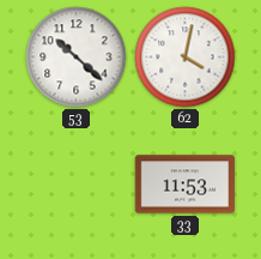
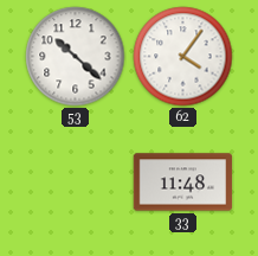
62: 4:02 -> 4:06
33: 11:53 -> 11:48
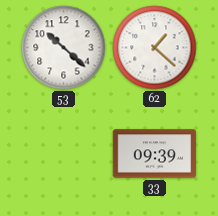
62: 4:06 -> 1:22
33: 11:48 -> 09:39
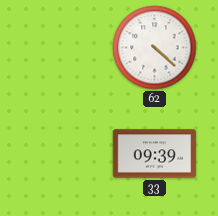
53: 10:22 -> none
62: 1:22 -> 4:22
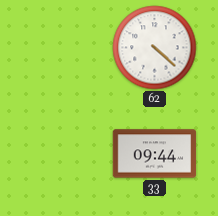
33: 09:39 -> 09:44
